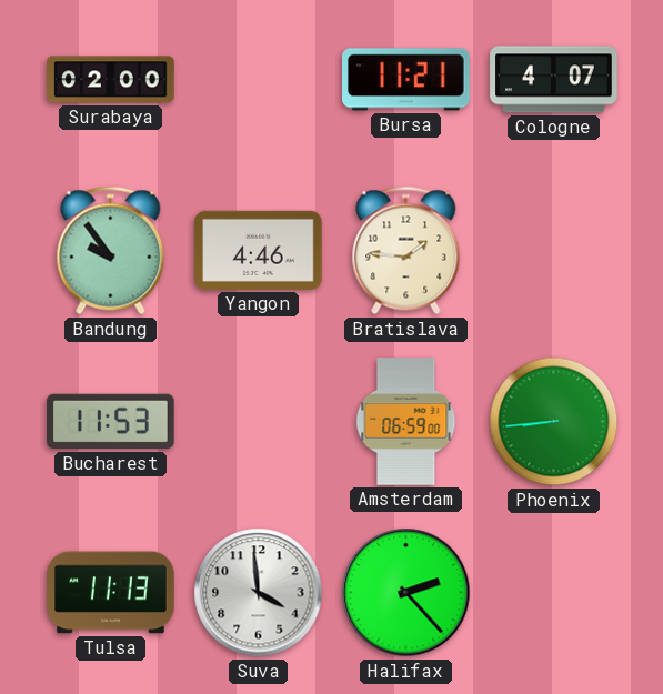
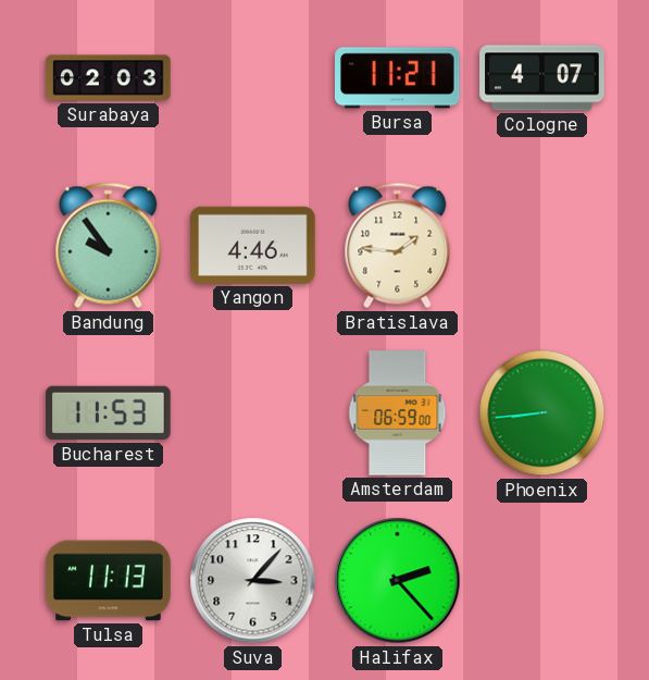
Surabaya: 02:00 -> 02:03
Suva: 3:59 -> 3:07
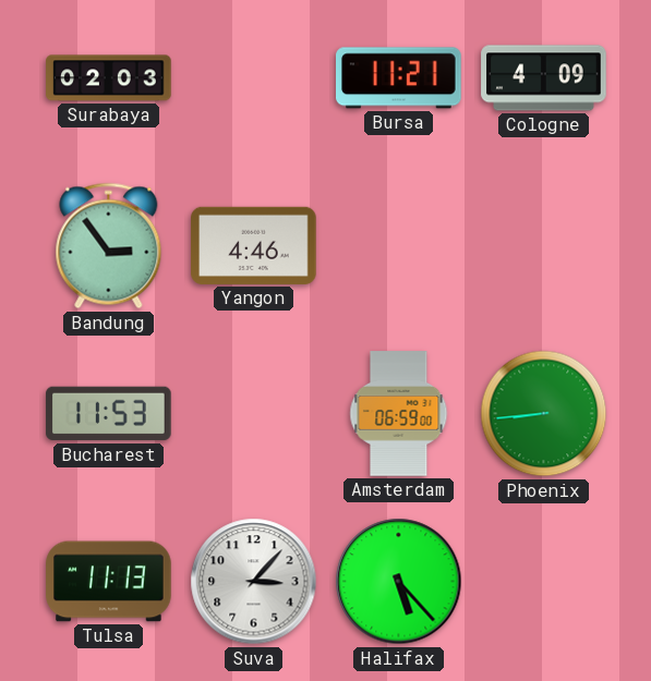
Cologne: 4:07 -> 4:09
Bandung: 9:54 -> 2:54
Bratislava: 1:46 -> none
Halifax: 2:23 -> 5:23
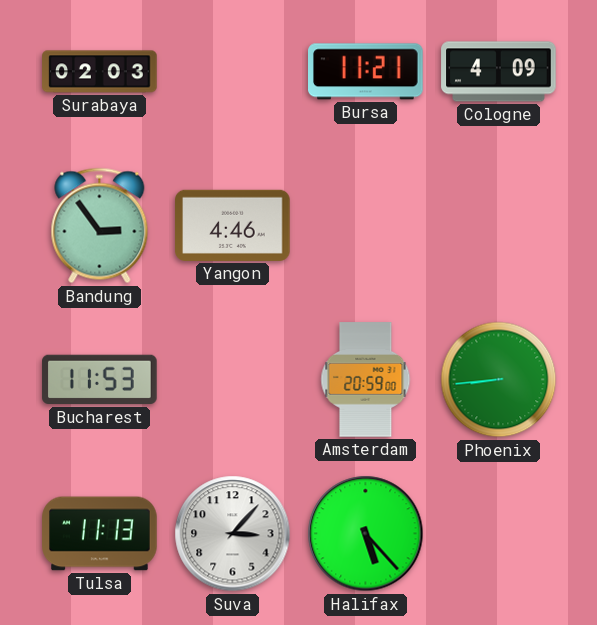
Amsterdam: 06:59 -> 20:59
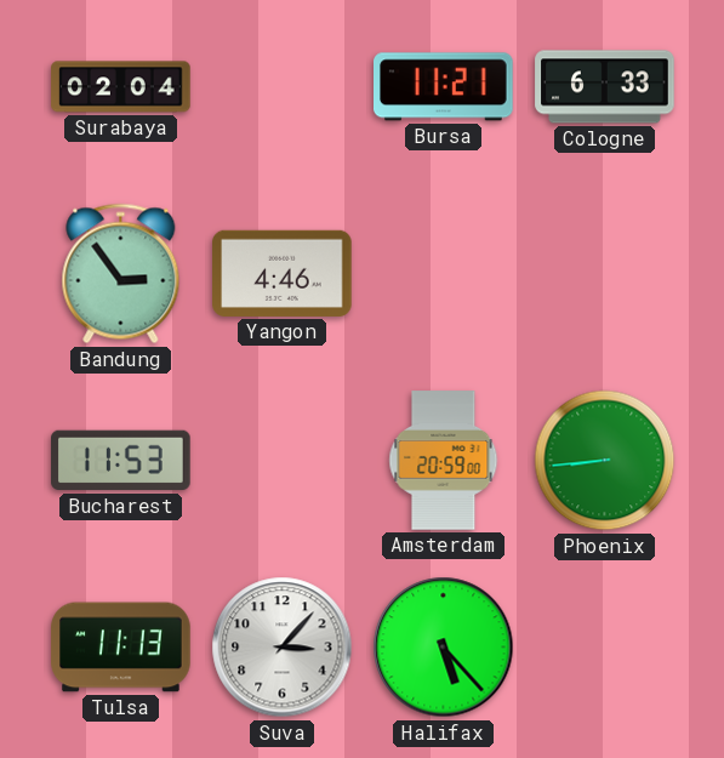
Surabaya: 02:03 -> 02:04
Cologne: 4:09 -> 6:33
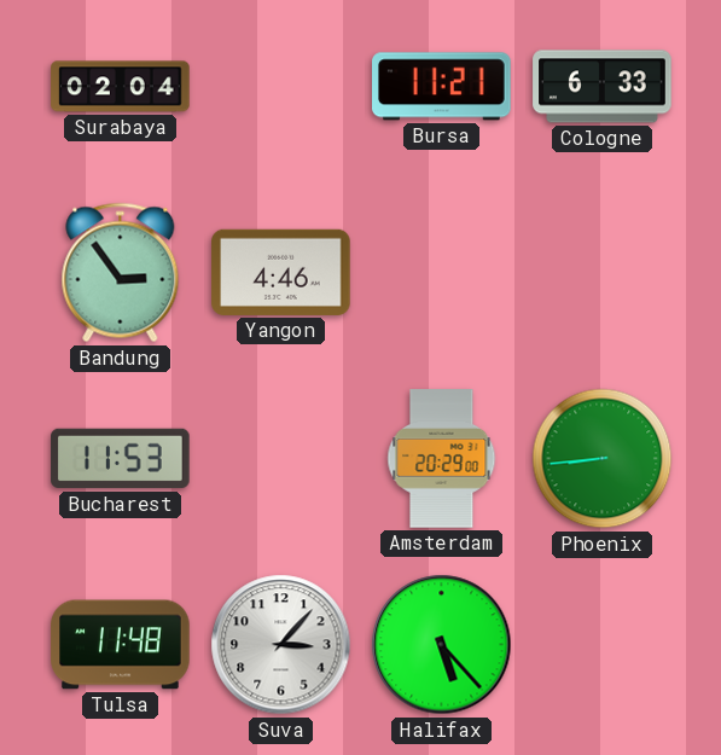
Amsterdam: 20:59 -> 20:29
Tulsa: 11:13 -> 11:48
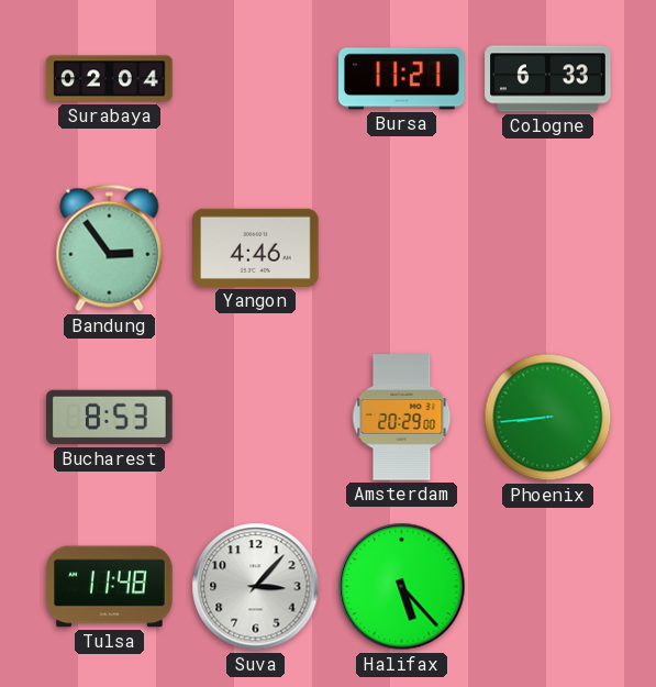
Bucharest: 11:53 -> 8:53
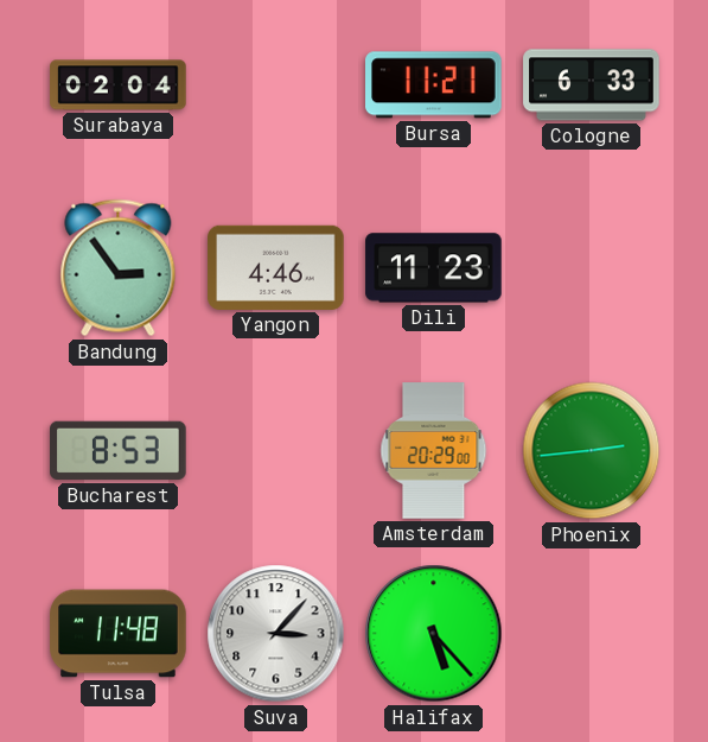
Dili: none -> 11:23
Phoenix: 8:44 -> 2:44
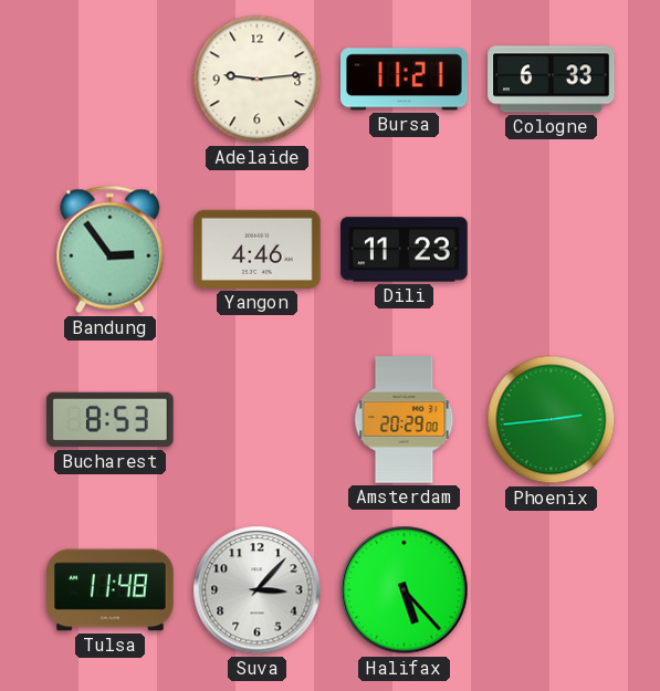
Surabaya: 02:04 -> none
Adelaide: none -> 9:14
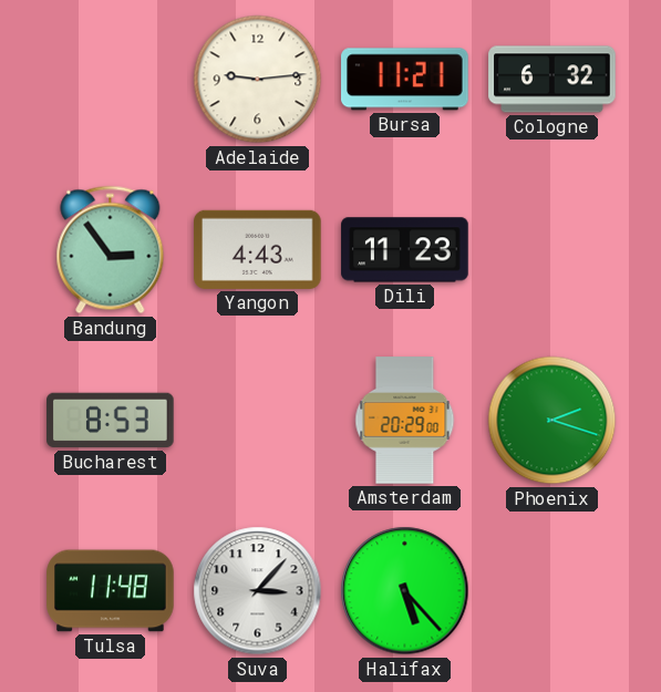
Cologne: 6:33 -> 6:32
Yangon: 4:46 -> 4:43
Phoenix: 2:44 -> 2:18
